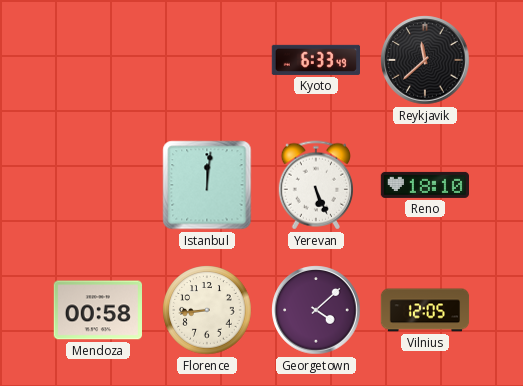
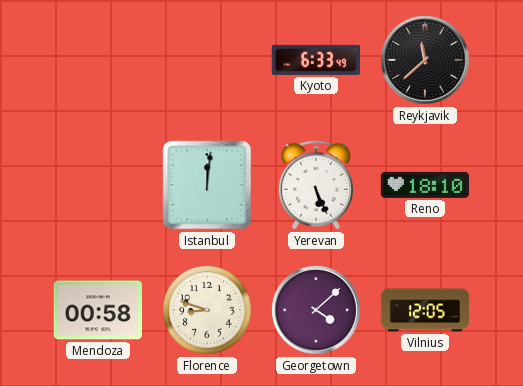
Florence: 8:44 -> 8:48
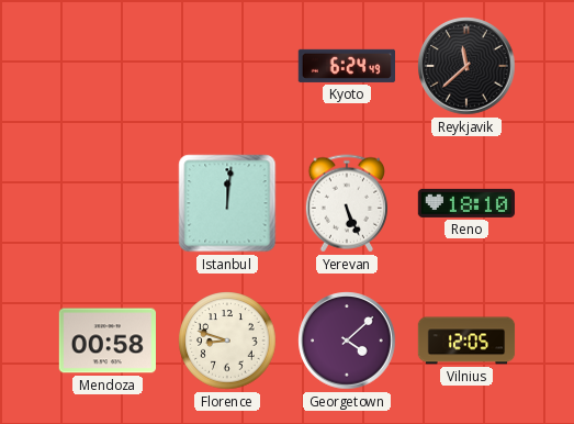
Kyoto: 6:33 -> 6:24
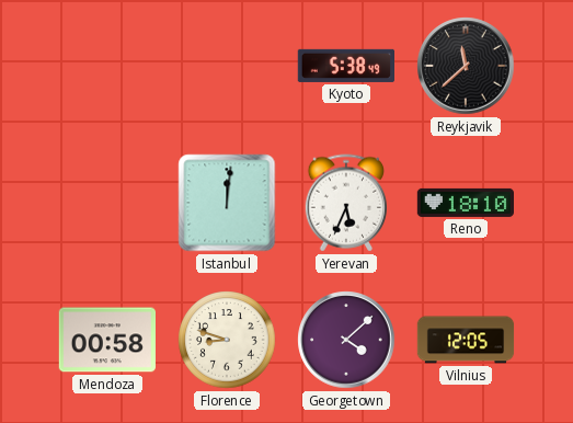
Kyoto: 6:24 -> 5:38
Yerevan: 5:26 -> 5:34
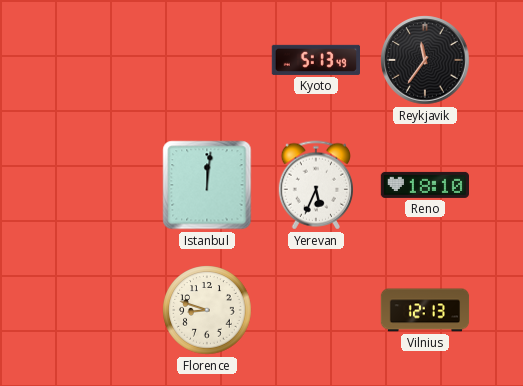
Kyoto: 5:38 -> 5:13
Reykjavik: 11:38 -> 11:36
Mendoza: 00:58 -> none
Georgetown: 4:08 -> none
Vilnius: 12:05 -> 12:13
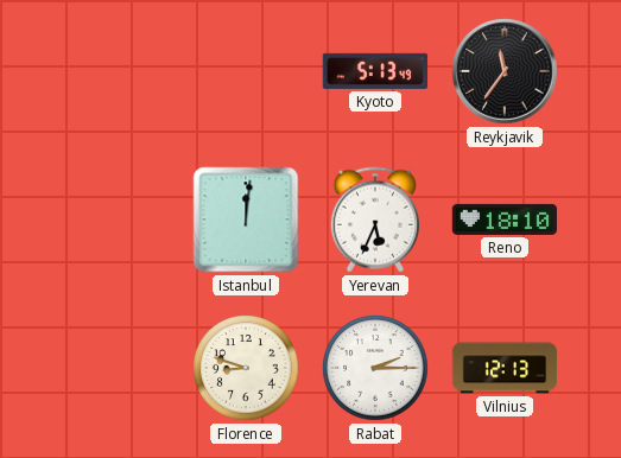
Rabat: none -> 2:15
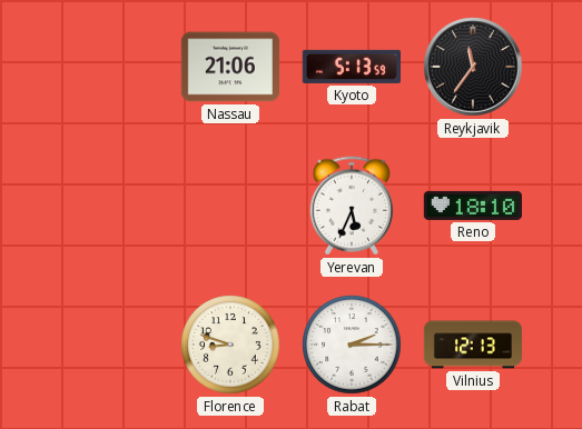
Nassau: none -> 21:06
Kyoto: 5:13:49 -> 5:13:59
Istanbul: 12:01 -> none
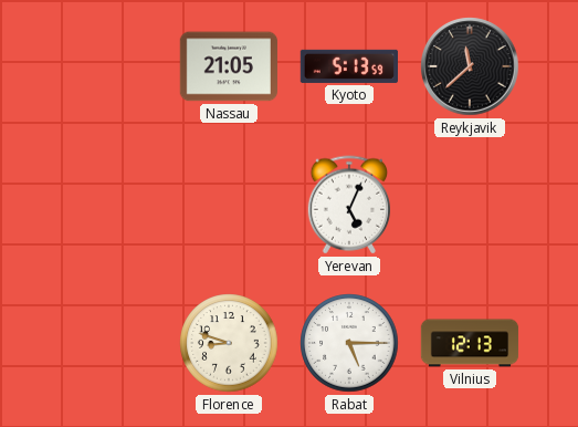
Nassau: 21:06 -> 21:05
Reykjavik: 11:36 -> 11:38
Yerevan: 5:34 -> 5:04
Reno: 18:10 -> none
Rabat: 2:15 -> 5:15
